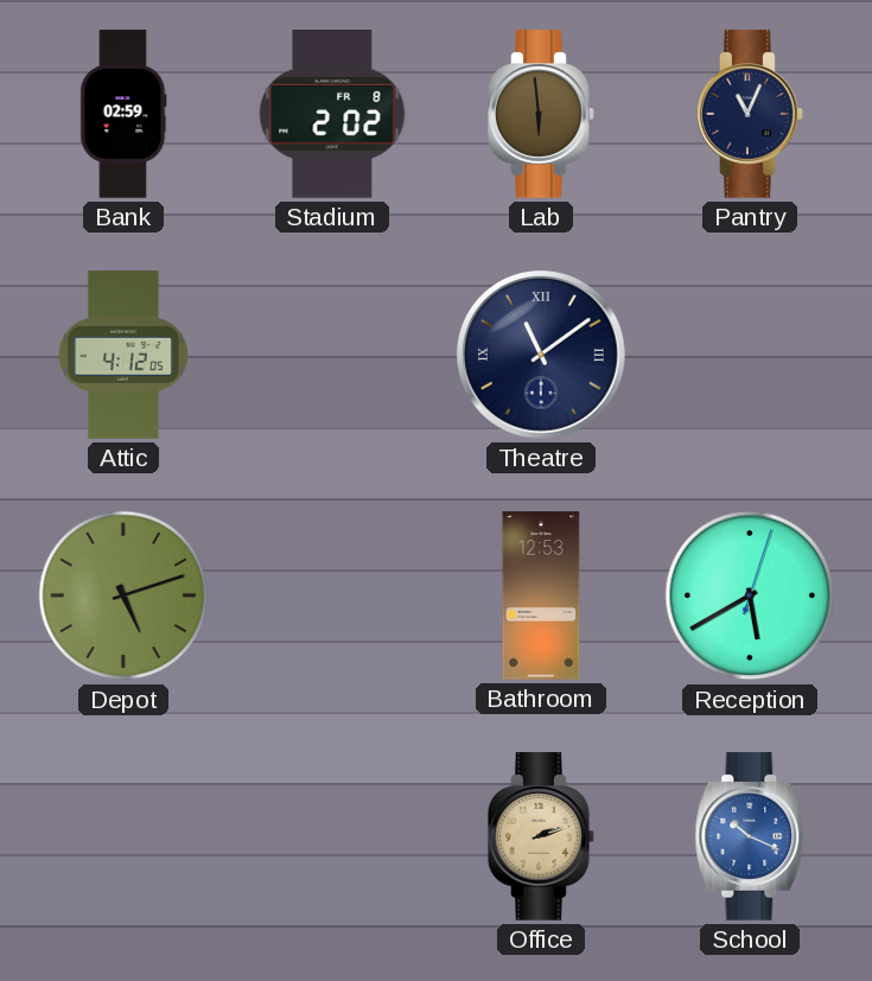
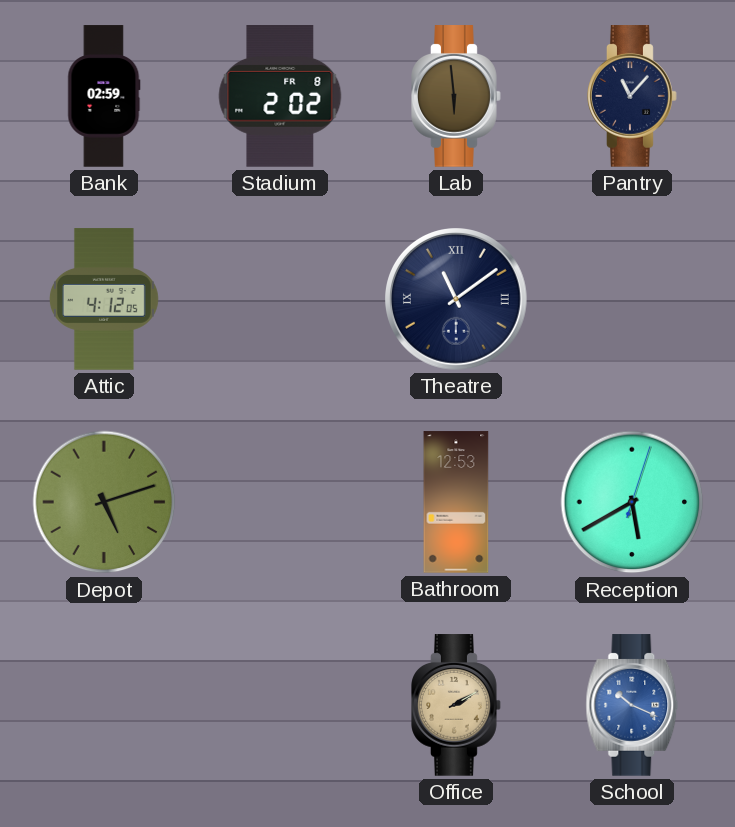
Pantry: 11:04 -> 11:07
Office: 2:12 -> 2:10
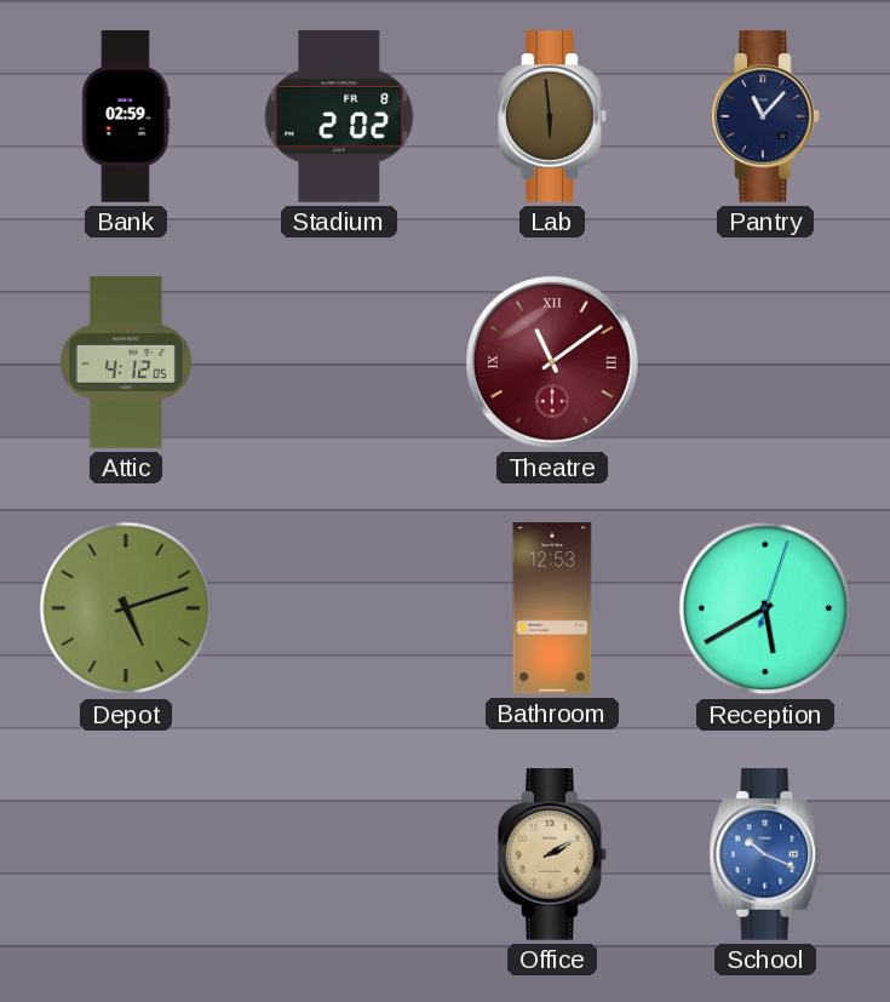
Theatre dial: navy -> burgundy
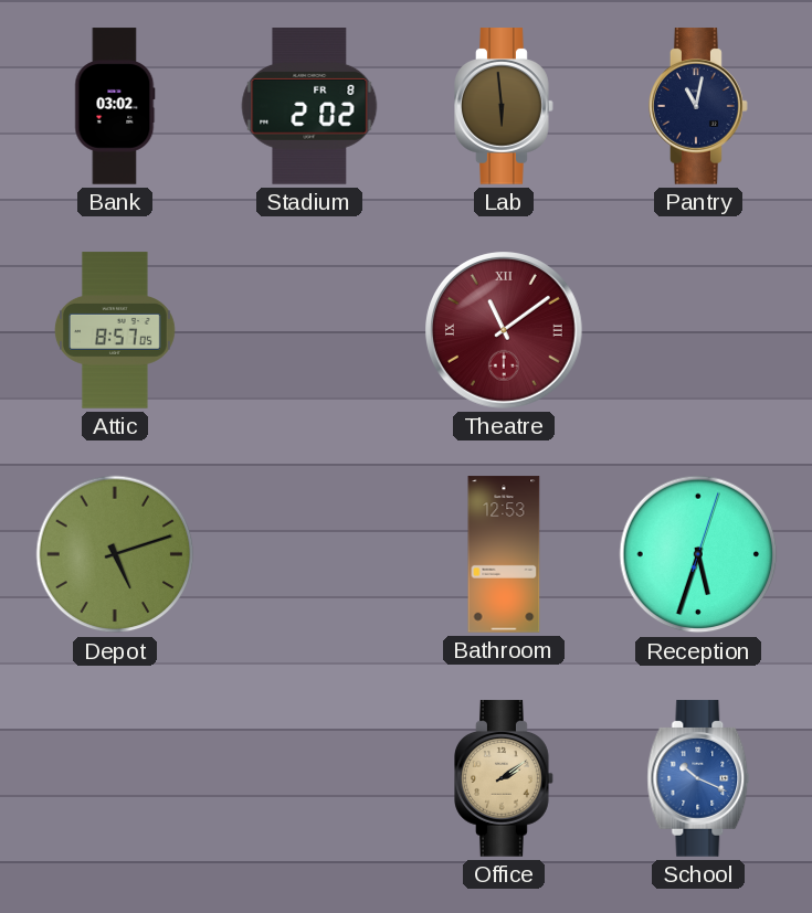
Bank: 02:59 -> 03:02
Pantry: 11:07 -> 11:02
Attic: 4:12 -> 8:57
Reception: 5:40 -> 5:33
Office: 2:10 -> 2:09
